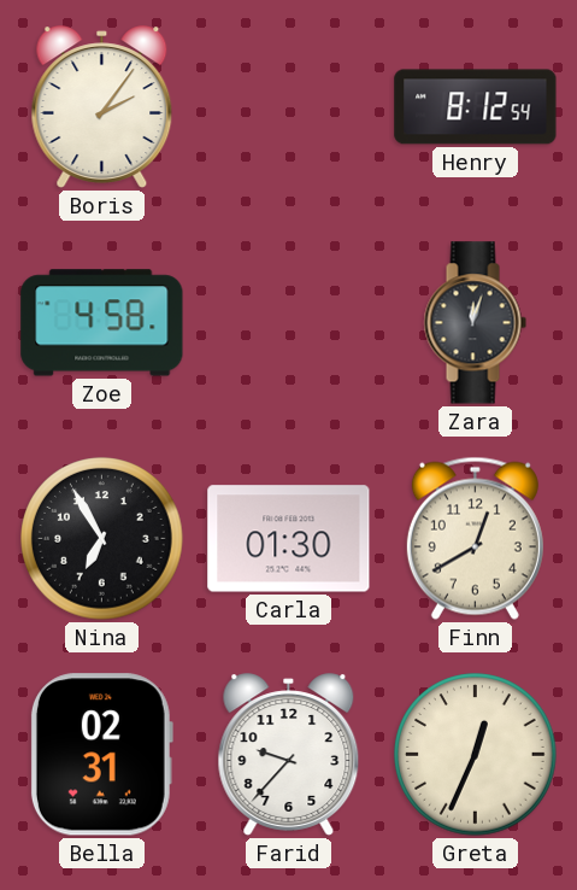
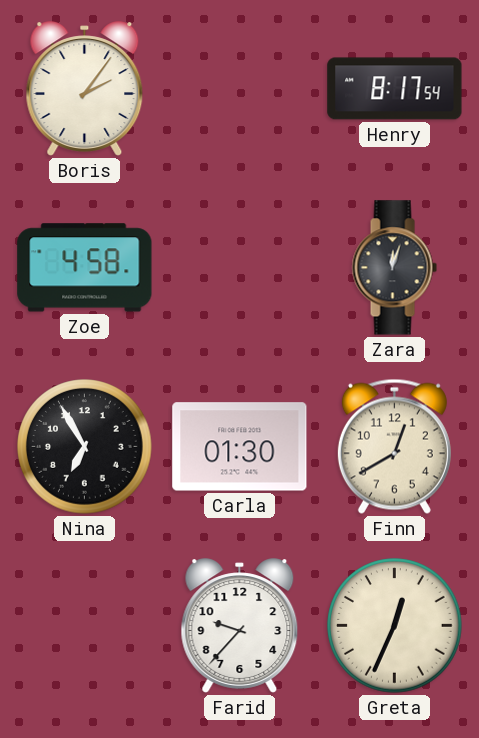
Henry: 8:12 -> 8:17
Bella: 02:31 -> none
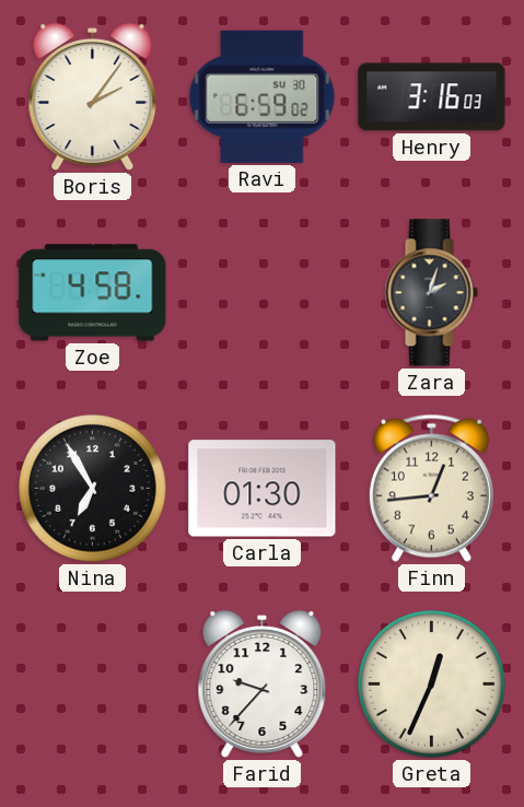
Ravi: none -> 6:59
Henry: 8:17 -> 3:16
Zara: 12:03 -> 2:03
Finn: 12:40 -> 12:44
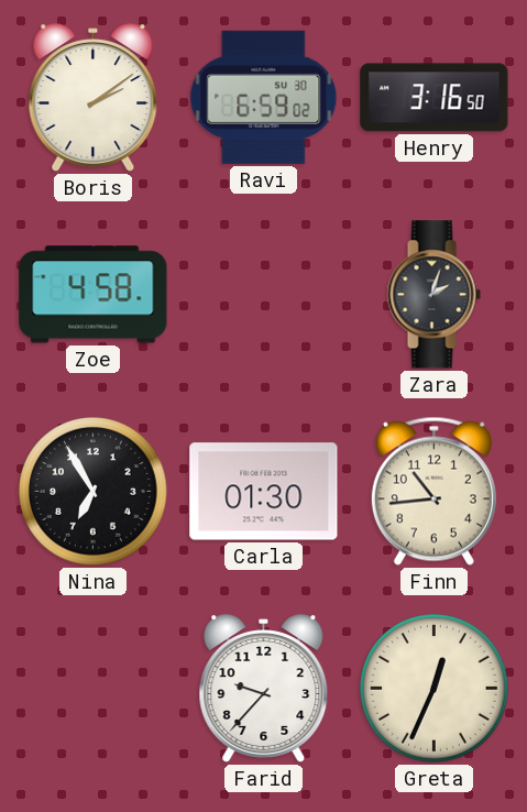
Boris: 2:06 -> 2:09
Henry: 3:16:03 -> 3:16:50
Finn: 12:44 -> 10:44
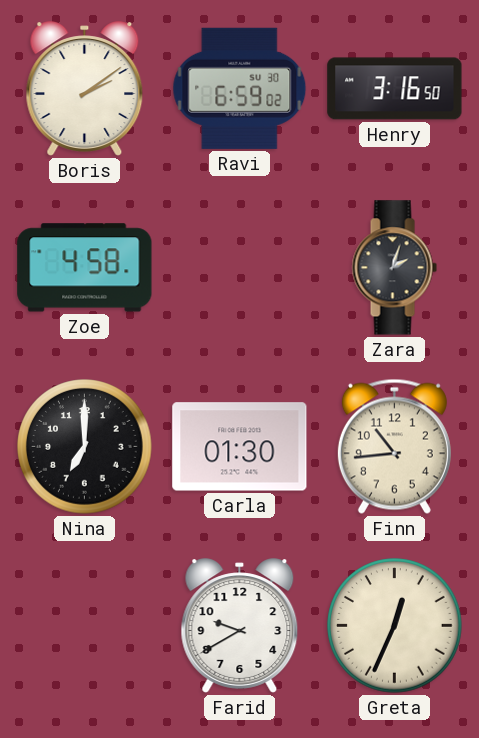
Nina: 6:55 -> 7:00
Farid: 9:37 -> 9:40
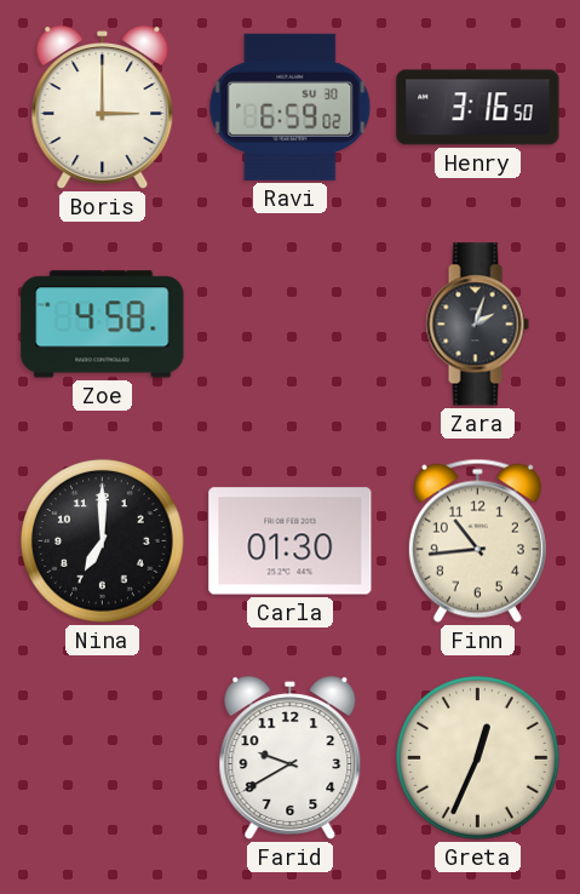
Boris: 2:09 -> 3:00
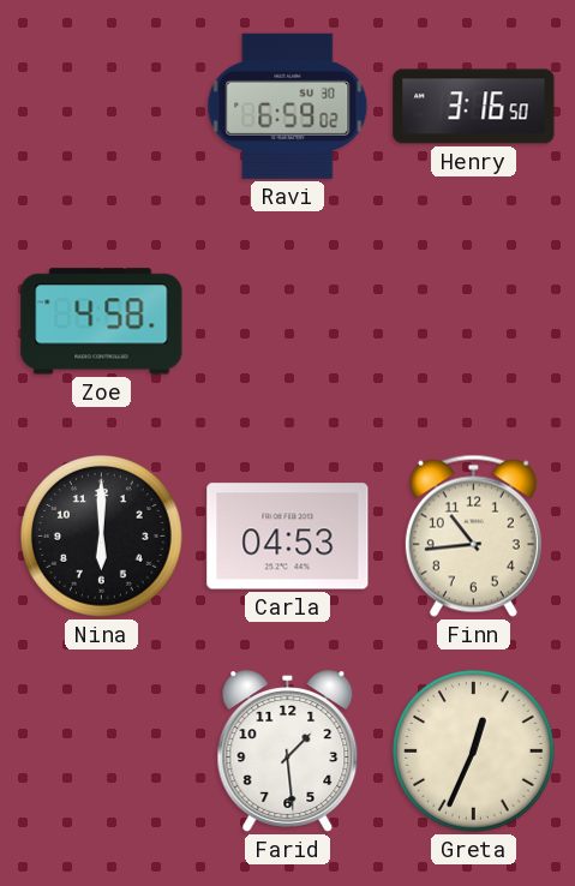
Boris: 3:00 -> none
Zara: 2:03 -> none
Nina: 7:00 -> 6:00
Carla: 01:30 -> 04:53
Farid: 9:40 -> 1:29
